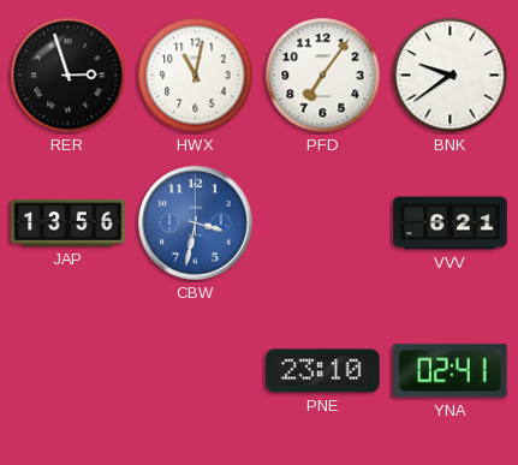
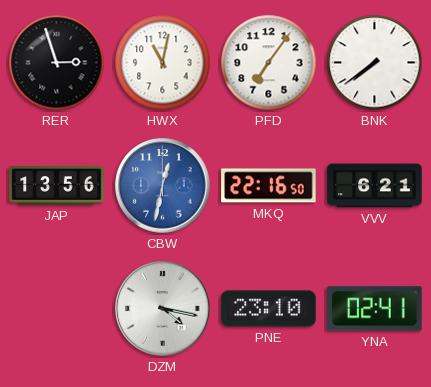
BNK: 9:39 -> 7:39
CBW: 3:32 -> 12:32
MKQ: none -> 22:16
DZM: none -> 4:17
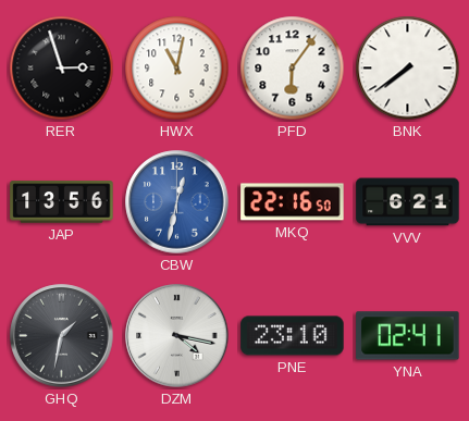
PFD: 7:06 -> 6:06
GHQ: none -> 1:32
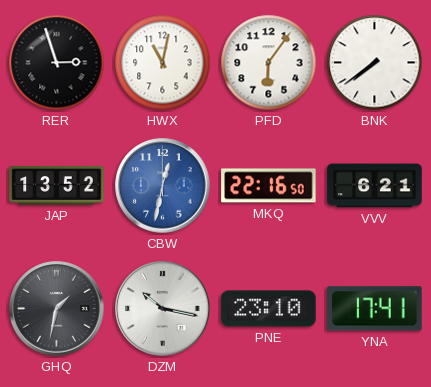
JAP: 13:56 -> 13:52
DZM: 4:17 -> 10:17
YNA: 02:41 -> 17:41
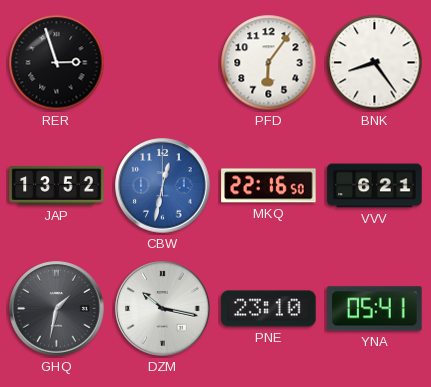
HWX: 11:02 -> none
BNK: 7:39 -> 8:24
YNA: 17:41 -> 05:41
